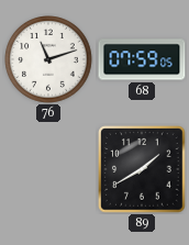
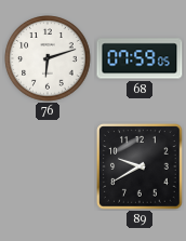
76: 11:12 -> 6:12
89: 1:40 -> 9:40
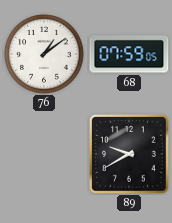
76: 6:12 -> 1:09
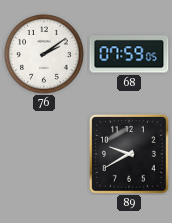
76: 1:09 -> 2:09
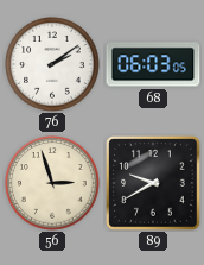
68: 07:59 -> 06:03
56: none -> 2:57
